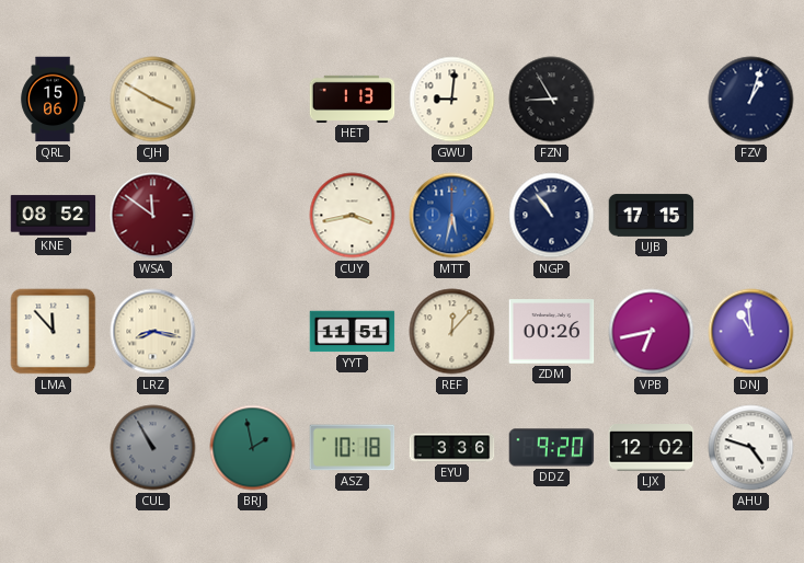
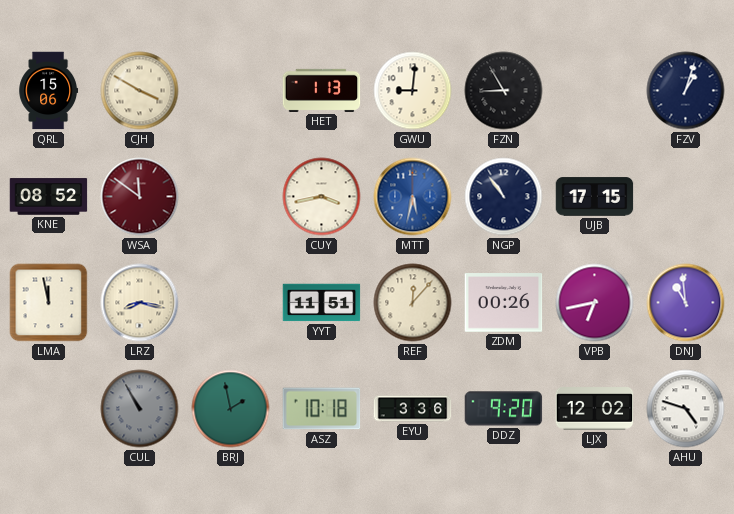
LMA: 11:53 -> 11:58
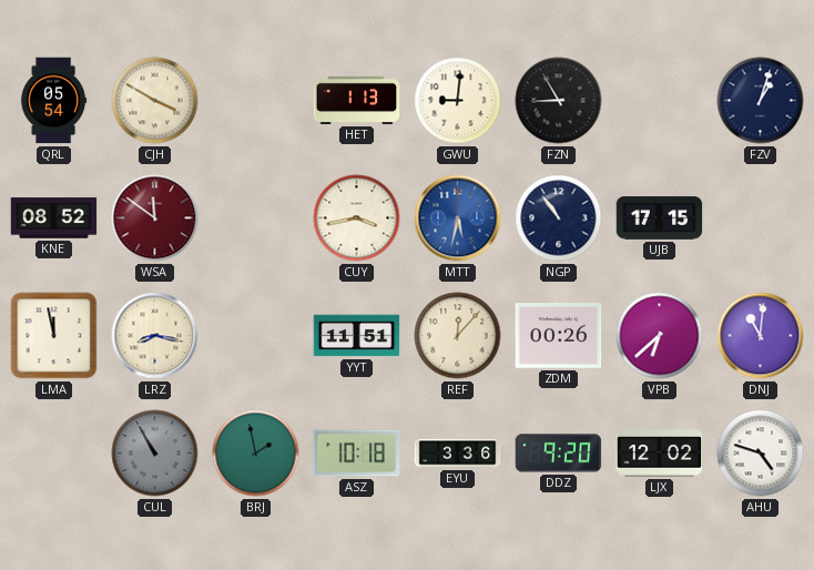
QRL: 15:06 -> 05:54
VPB: 6:43 -> 6:38
DNJ: 10:59 -> 11:01
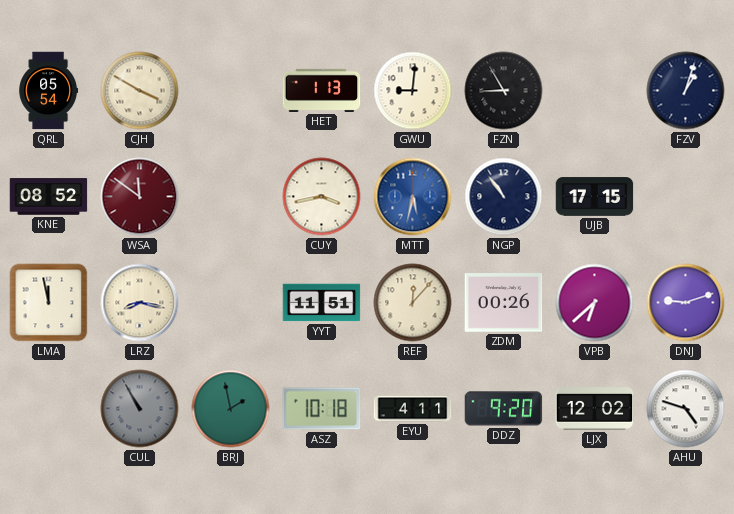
DNJ: 11:01 -> 9:12
EYU: 3:36 -> 4:11
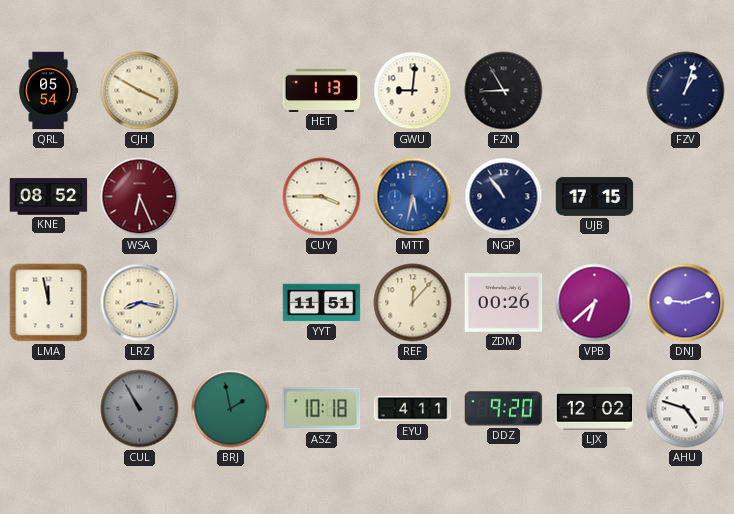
WSA: 11:51 -> 6:26
CUY: 3:43 -> 3:45
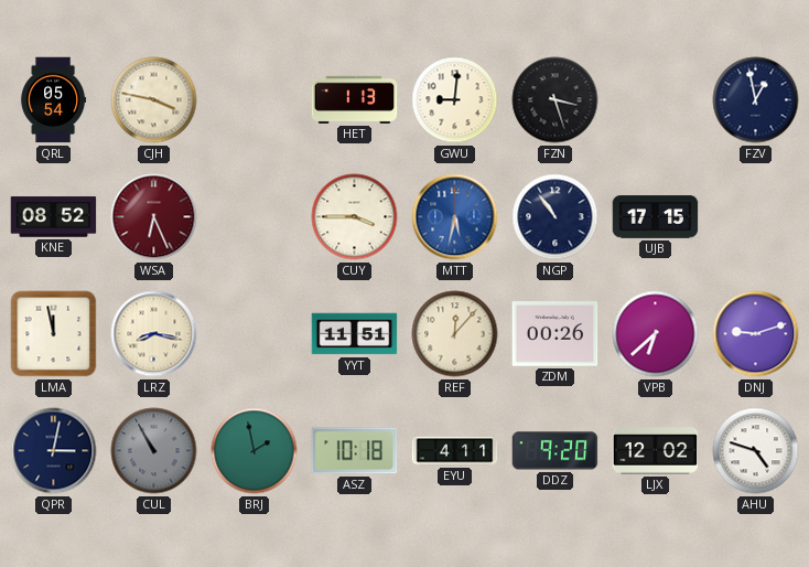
CJH: 3:50 -> 3:47
FZN: 8:55 -> 3:27
FZV: 1:03 -> 12:58
QPR: none -> 3:02
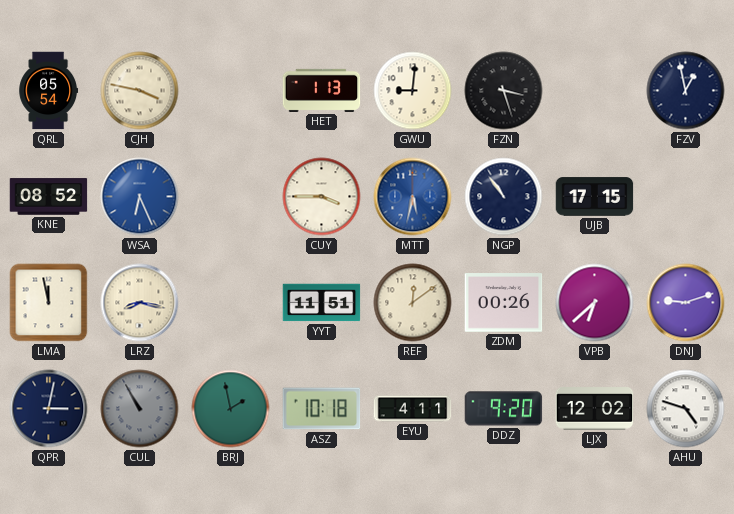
WSA dial: burgundy -> blue
REF: 12:07 -> 12:09
